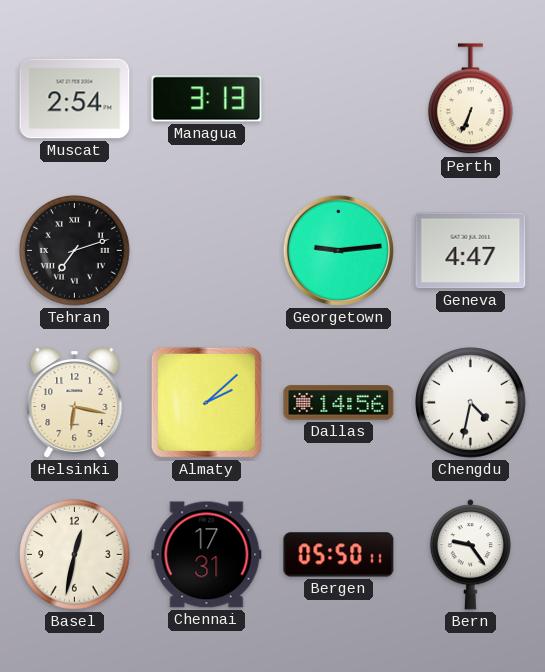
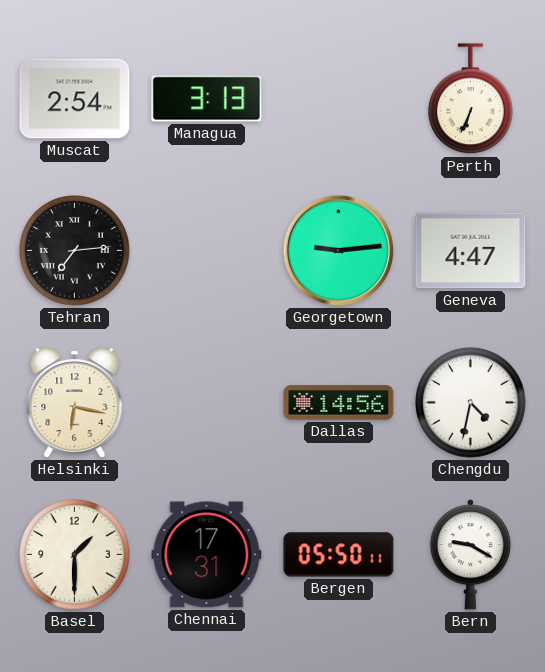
Tehran: 7:12 -> 7:14
Almaty: 2:08 -> none
Basel: 12:32 -> 1:30
Bern: 9:24 -> 9:20
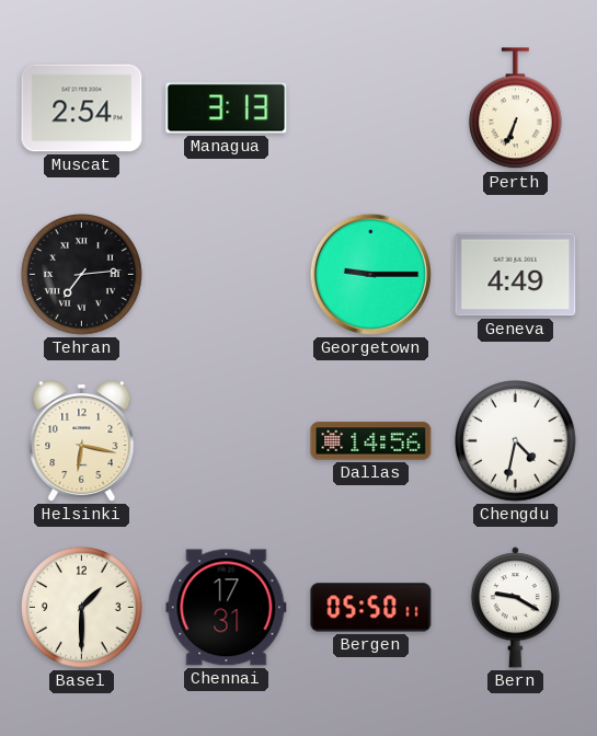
Georgetown: 9:14 -> 9:15
Geneva: 4:47 -> 4:49
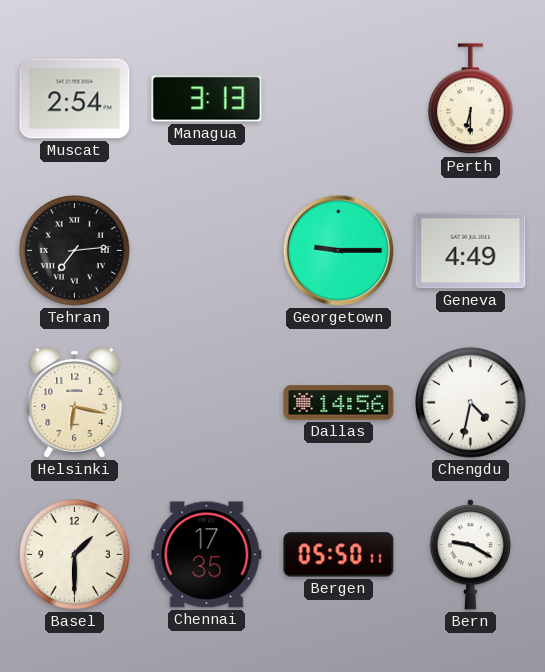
Perth: 6:34 -> 6:30
Chennai: 17:31 -> 17:35
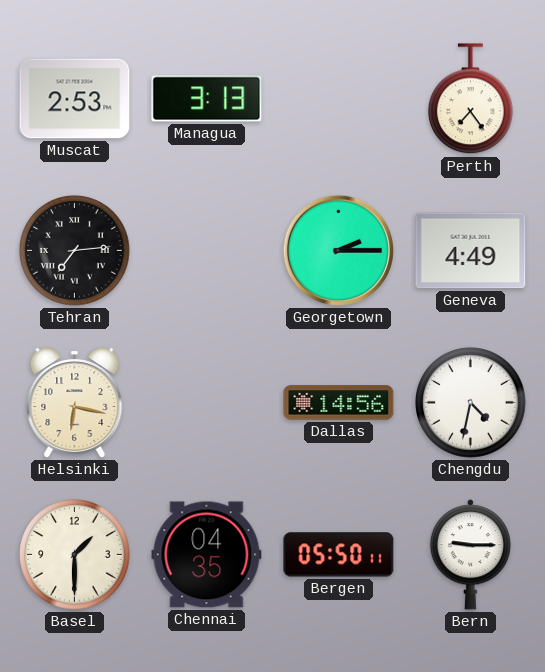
Muscat: 2:54 -> 2:53
Perth: 6:30 -> 7:24
Georgetown: 9:15 -> 2:15
Chennai: 17:35 -> 04:35
Bern: 9:20 -> 9:15
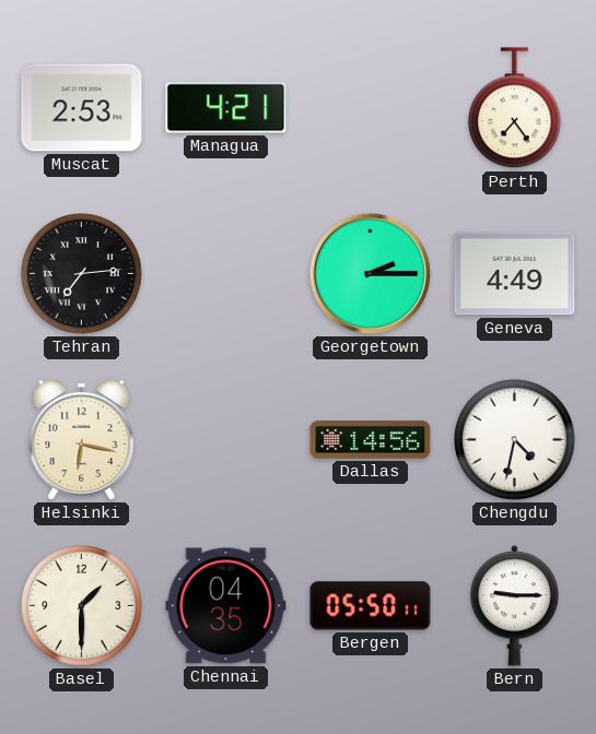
Managua: 3:13 -> 4:21
